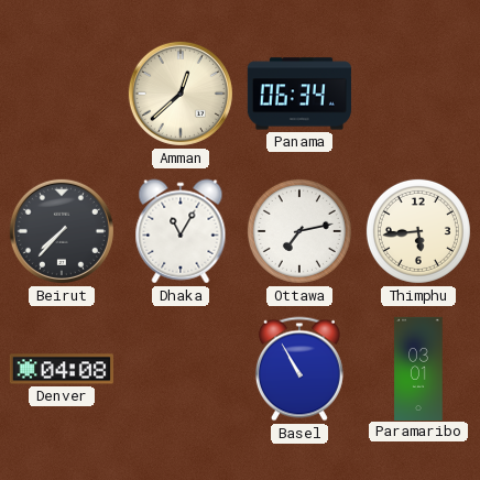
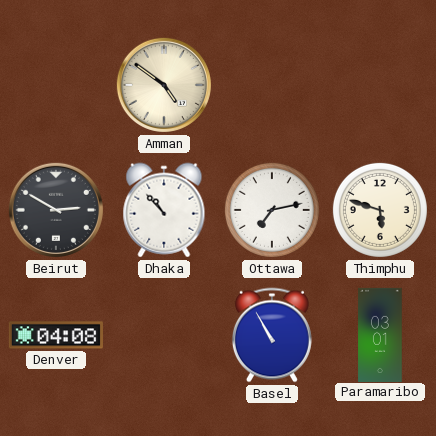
Amman: 12:38 -> 4:51
Panama: 06:34 -> none
Beirut: 7:37 -> 2:50
Dhaka: 11:05 -> 10:53
Thimphu: 5:44 -> 5:48
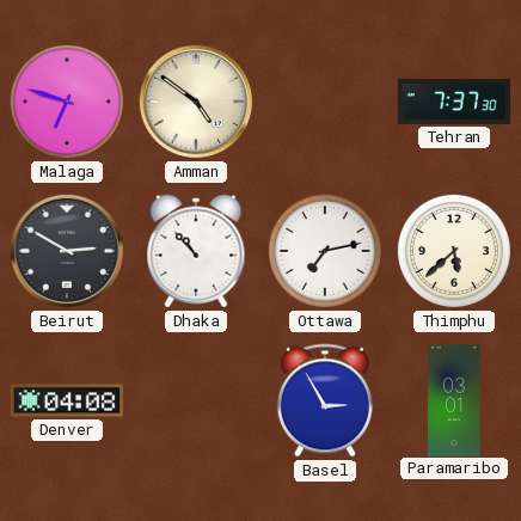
Malaga: none -> 6:48
Tehran: none -> 7:37
Thimphu: 5:48 -> 5:38
Basel: 10:55 -> 2:55
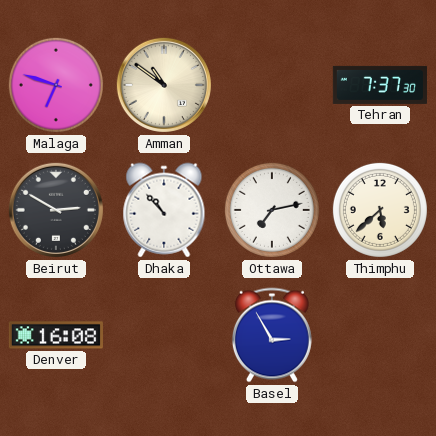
Amman: 4:51 -> 10:51
Denver: 04:08 -> 16:08
Paramaribo: 03:01 -> none
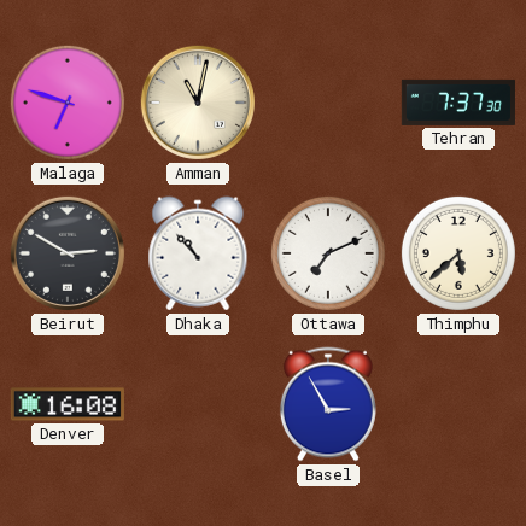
Amman: 10:51 -> 11:02
Ottawa: 7:13 -> 7:11
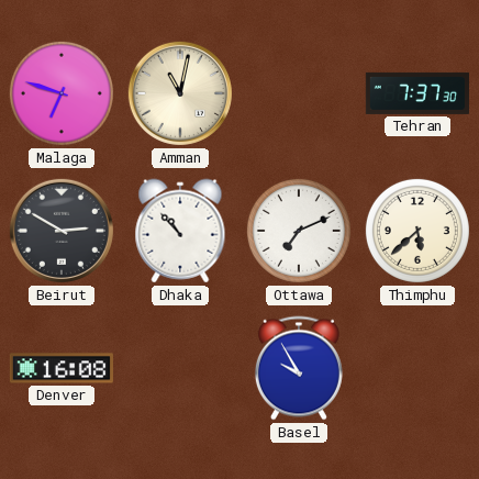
Basel: 2:55 -> 9:55
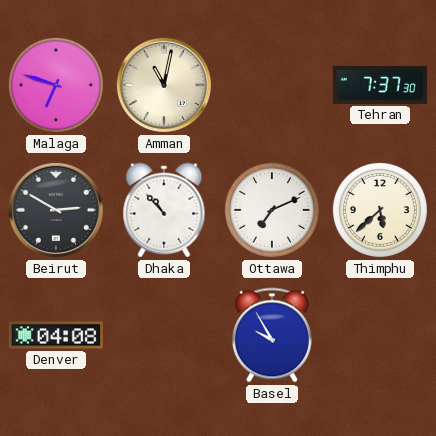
Denver: 16:08 -> 04:08
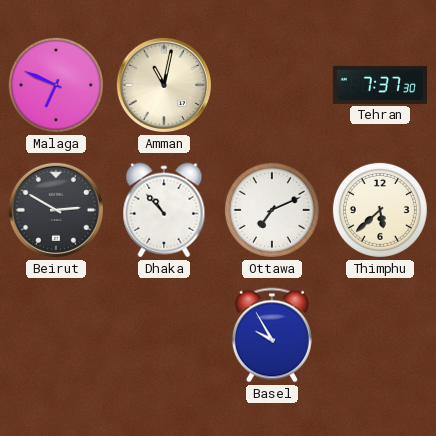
Malaga: 6:48 -> 6:49
Denver: 04:08 -> none
